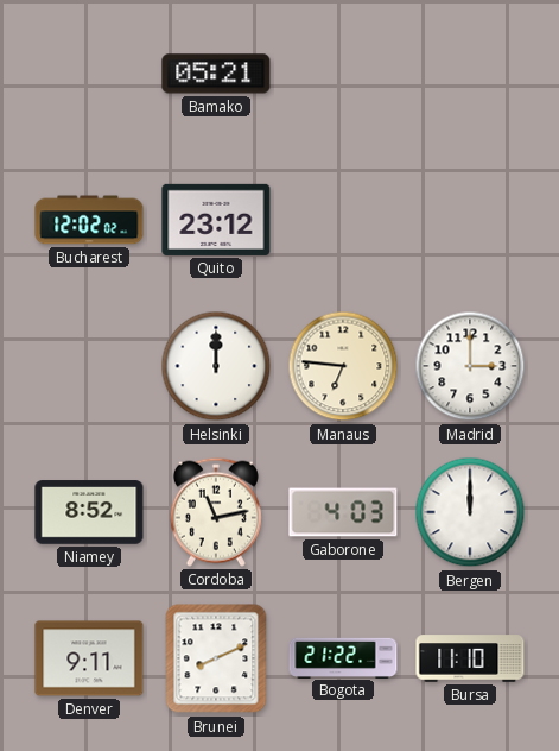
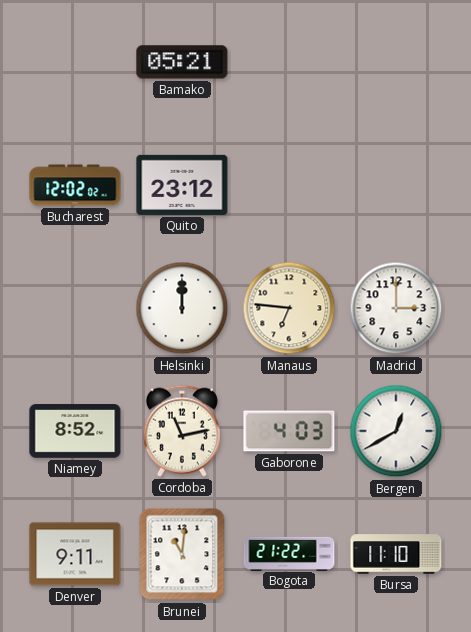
Bergen: 12:00 -> 12:40
Brunei: 8:11 -> 11:01
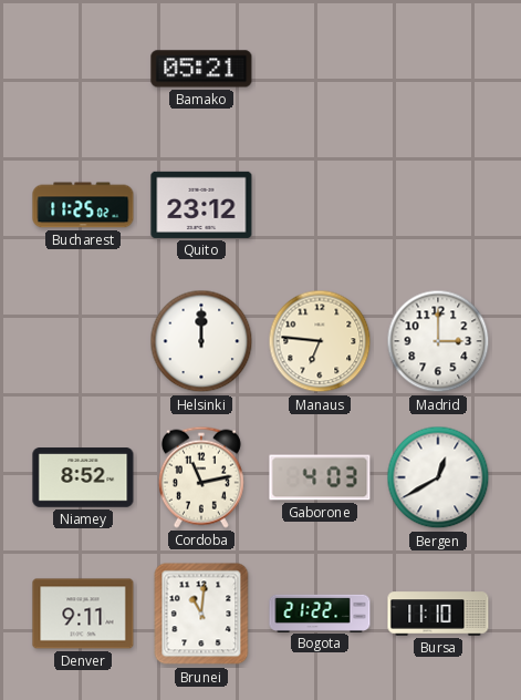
Bucharest: 12:02 -> 11:25
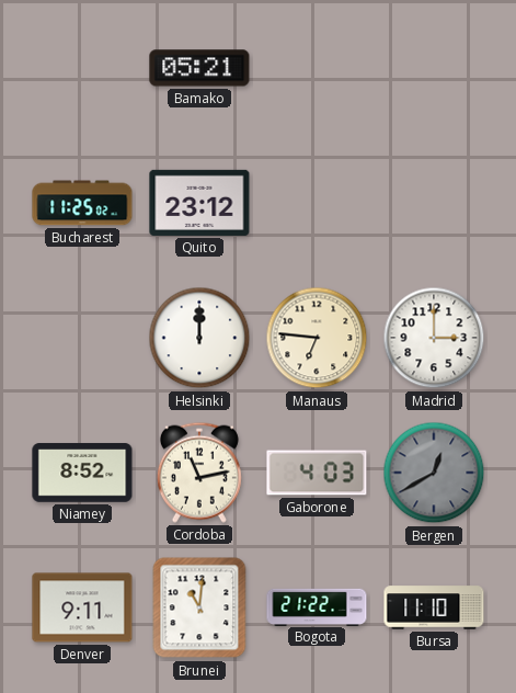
Bergen dial: white -> grey
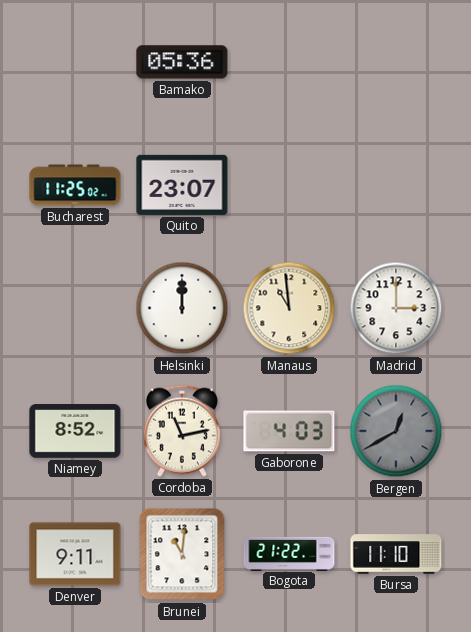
Bamako: 05:21 -> 05:36
Quito: 23:12 -> 23:07
Manaus: 6:46 -> 10:59
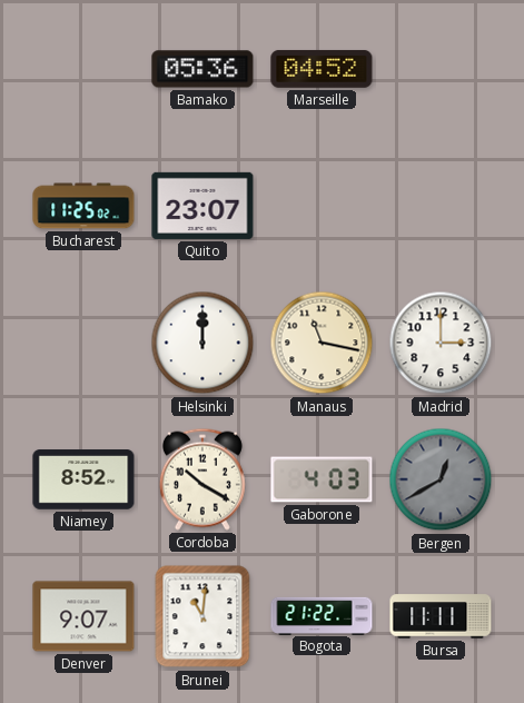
Marseille: none -> 04:52
Manaus: 10:59 -> 11:17
Cordoba: 11:13 -> 10:20
Denver: 9:11 -> 9:07
Bursa: 11:10 -> 11:11
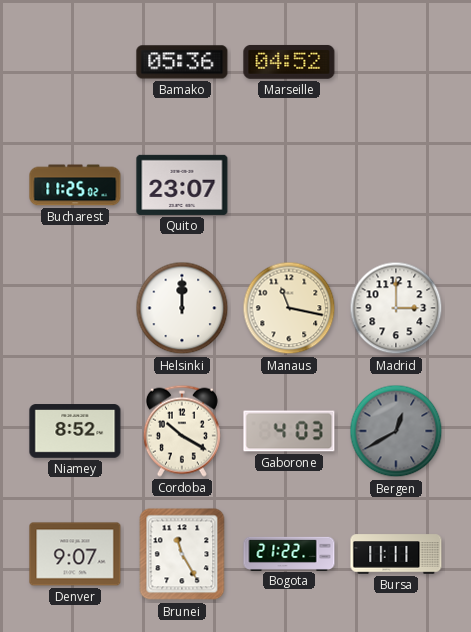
Brunei: 11:01 -> 11:25
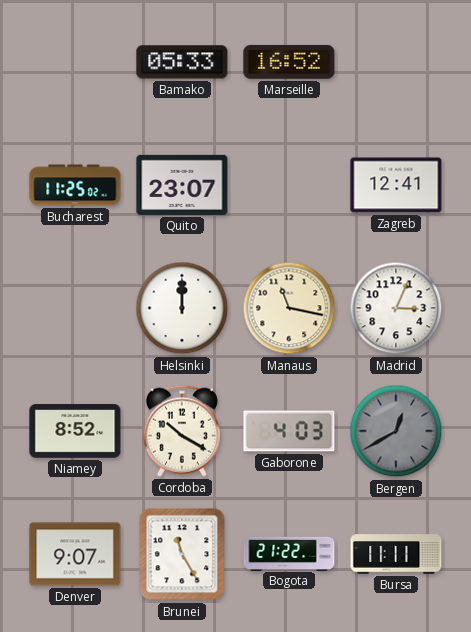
Bamako: 05:36 -> 05:33
Marseille: 04:52 -> 16:52
Zagreb: none -> 12:41
Madrid: 3:00 -> 3:04
